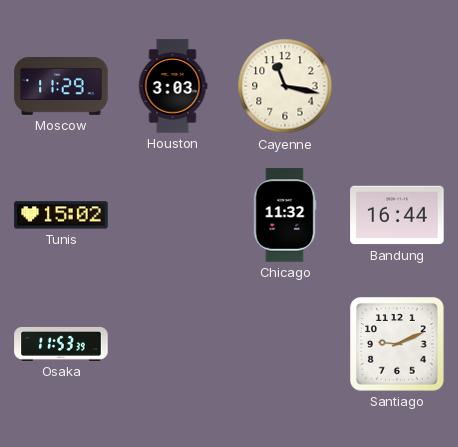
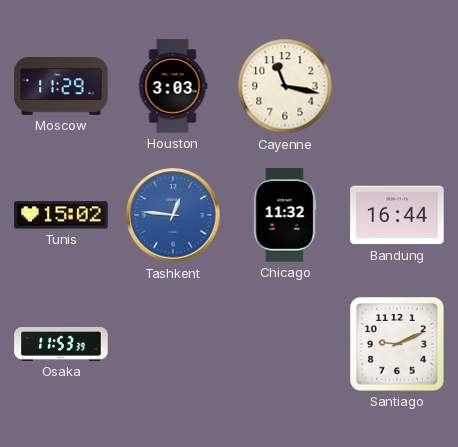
Tashkent: none -> 12:46
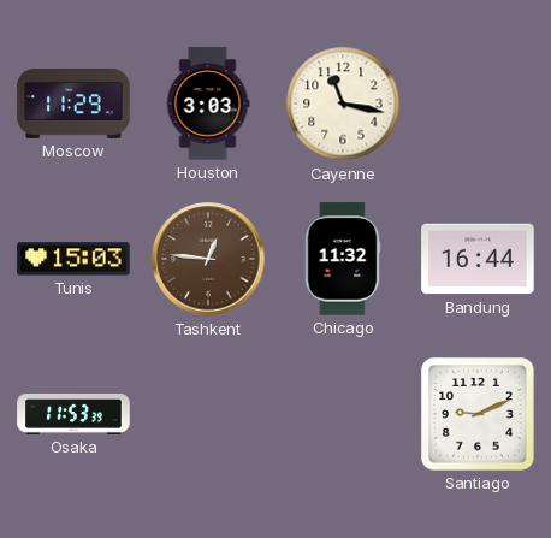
Tunis: 15:02 -> 15:03
Tashkent dial: blue -> brown
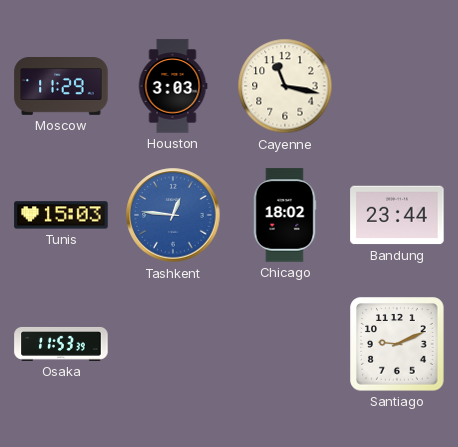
Tashkent dial: brown -> blue
Chicago: 11:32 -> 18:02
Bandung: 16:44 -> 23:44
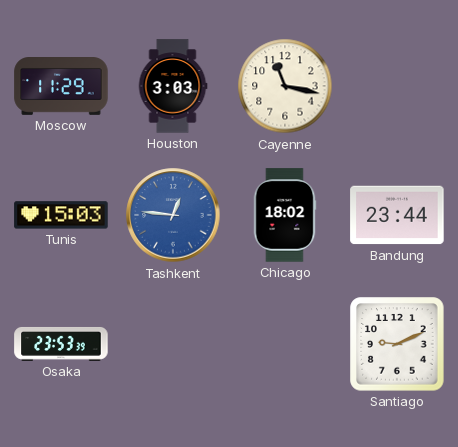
Osaka: 11:53 -> 23:53
